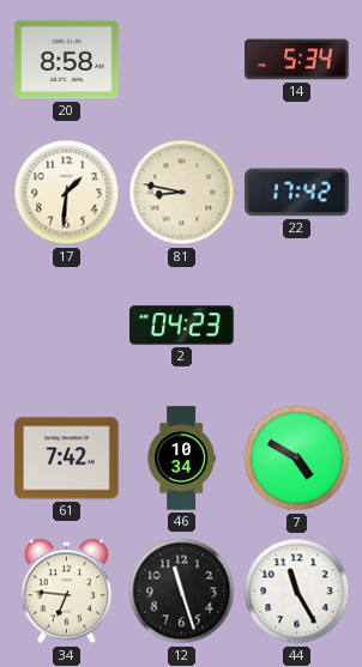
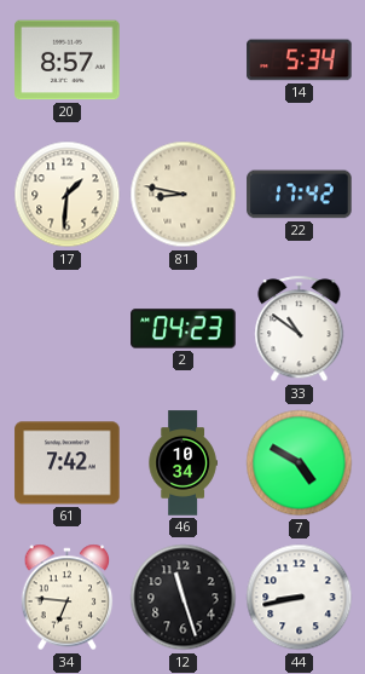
20: 8:58 -> 8:57
33: none -> 10:51
44: 11:25 -> 8:43
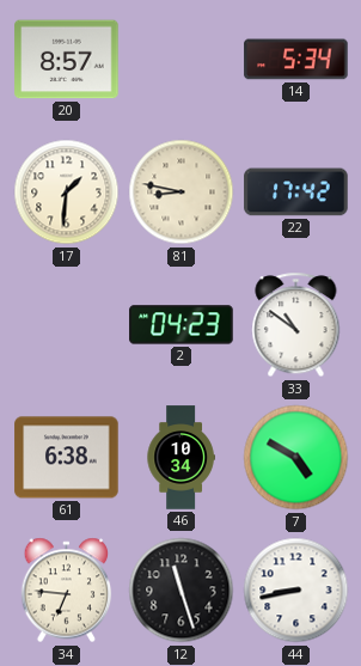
61: 7:42 -> 6:38
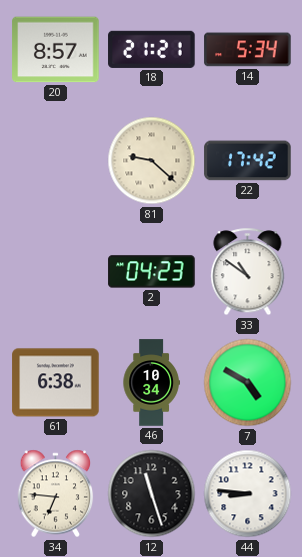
18: none -> 21:21
17: 1:31 -> none
81: 8:47 -> 9:22
44: 8:43 -> 8:46
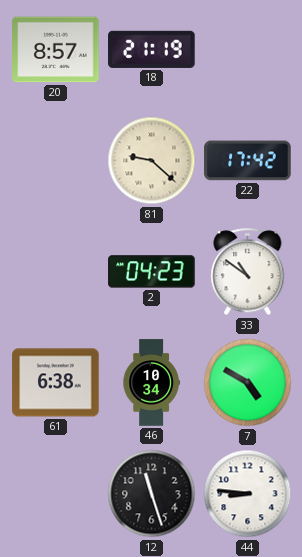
18: 21:21 -> 21:19
14: 5:34 -> none
34: 6:46 -> none
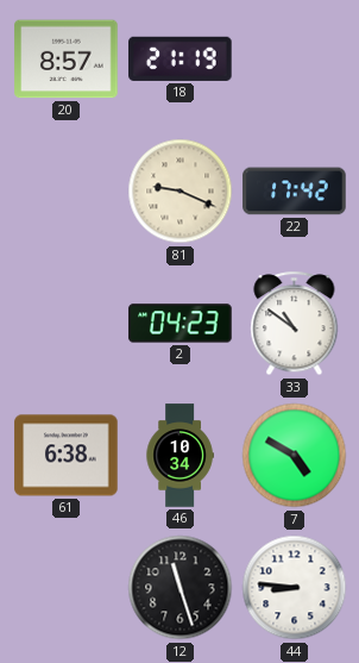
81: 9:22 -> 9:19
